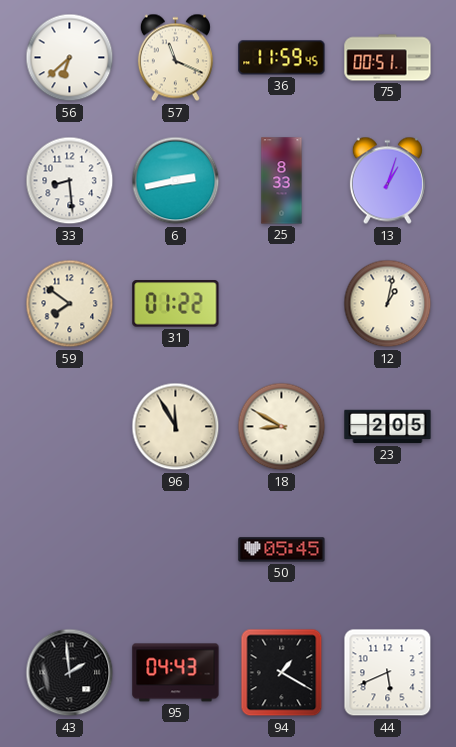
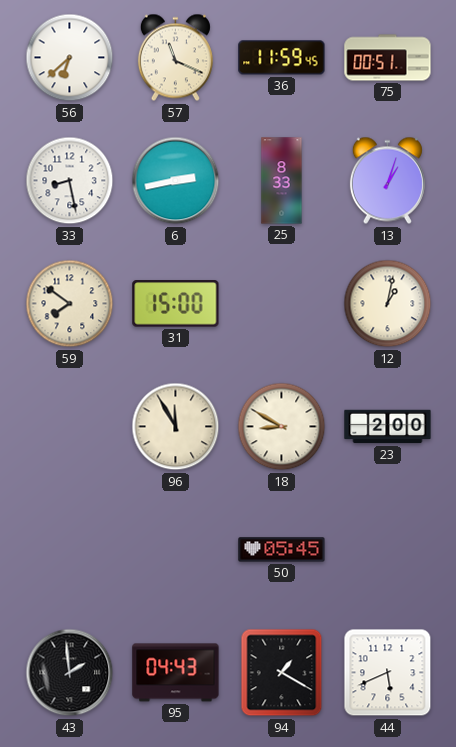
33: 8:29 -> 8:28
31: 01:22 -> 15:00
23: 2:05 -> 2:00
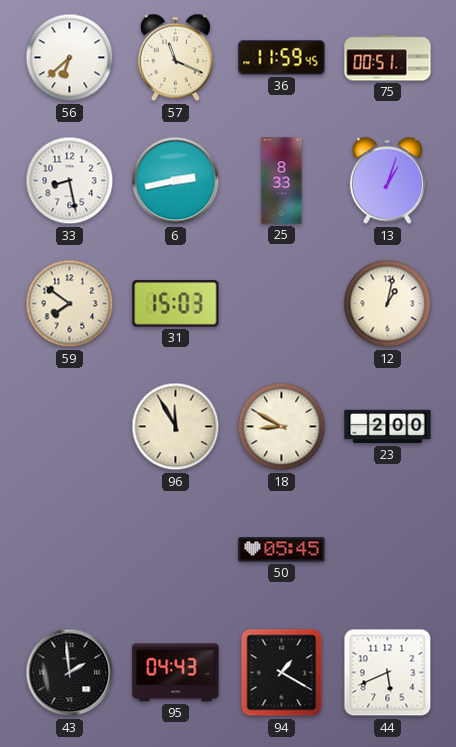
31: 15:00 -> 15:03
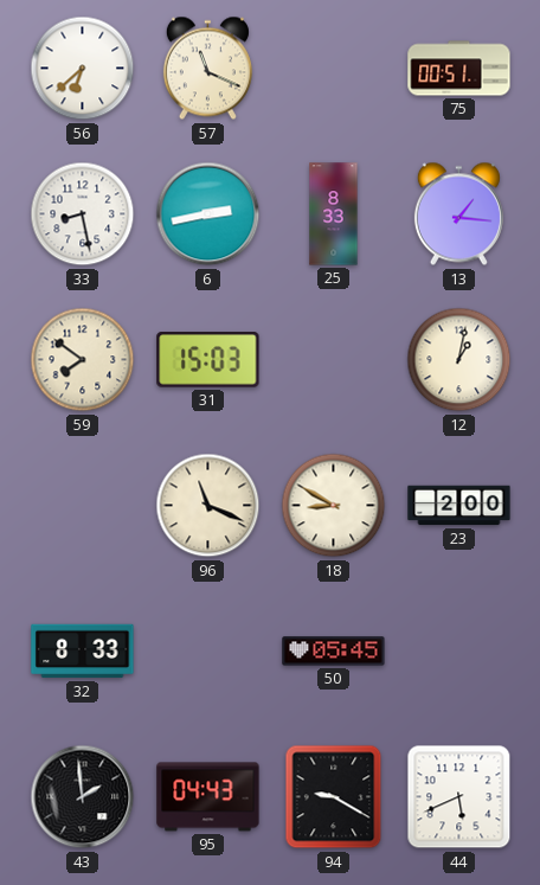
36: 11:59 -> none
13: 1:03 -> 1:16
96: 11:55 -> 11:19
32: none -> 8:33
94: 1:20 -> 9:20
